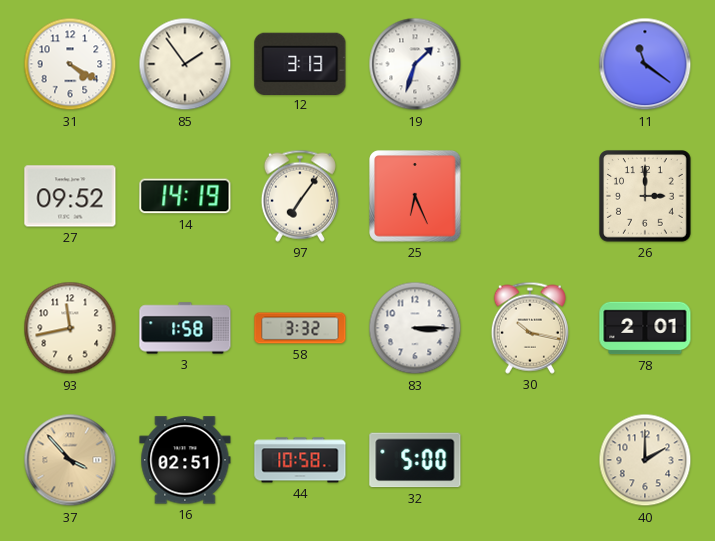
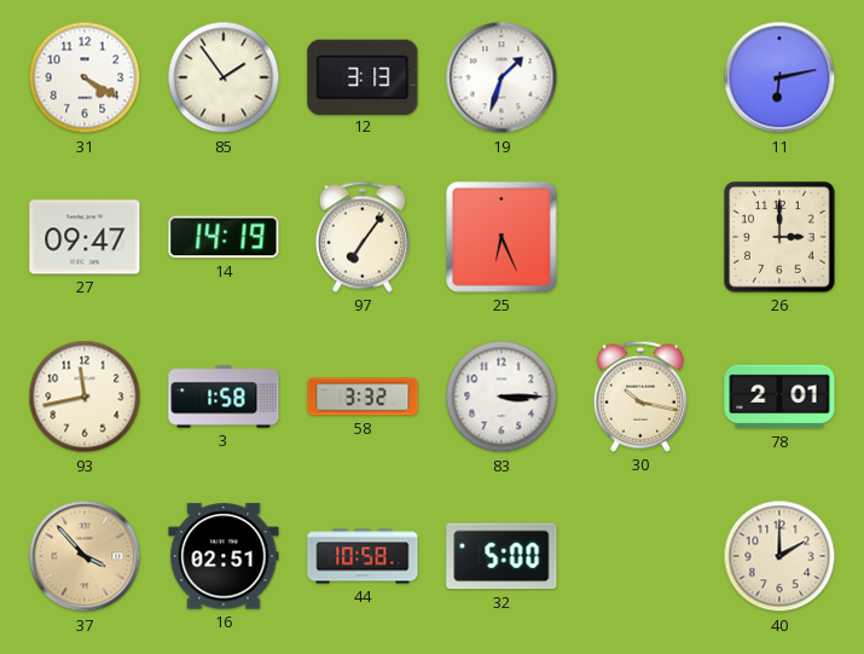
11: 11:21 -> 6:13
27: 09:52 -> 09:47
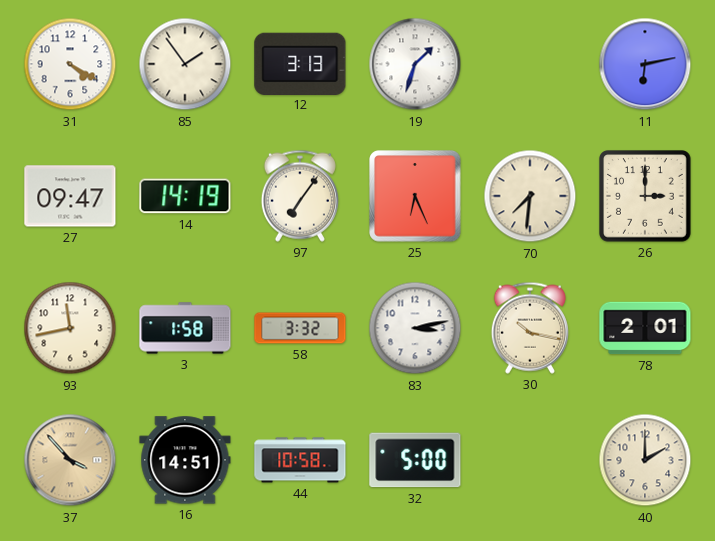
70: none -> 7:31
83: 3:15 -> 3:13
16: 02:51 -> 14:51
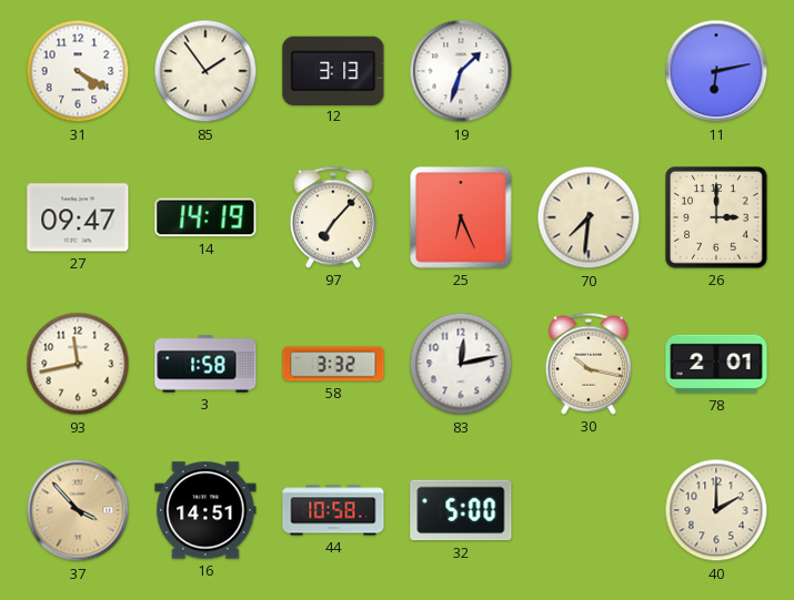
97: 7:06 -> 7:07
83: 3:13 -> 12:13
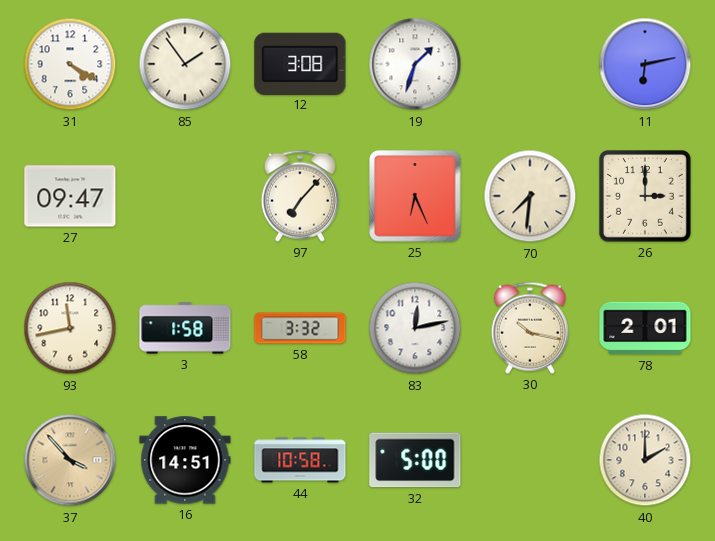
12: 3:13 -> 3:08
14: 14:19 -> none
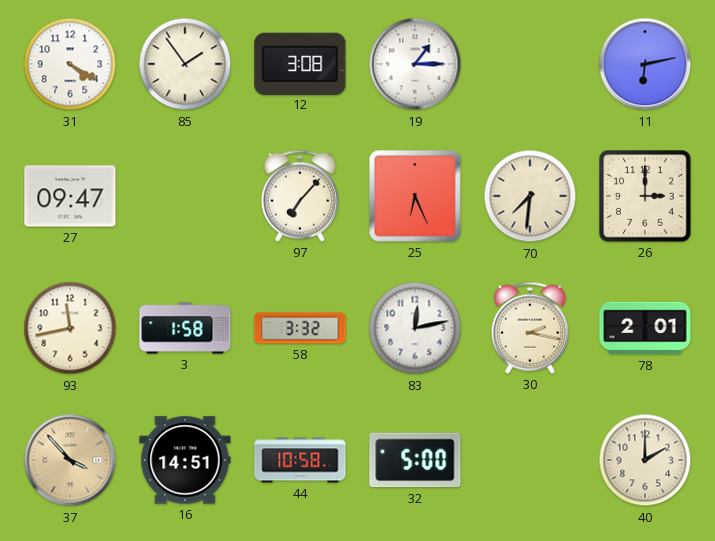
19: 1:33 -> 1:15
30: 10:17 -> 2:17
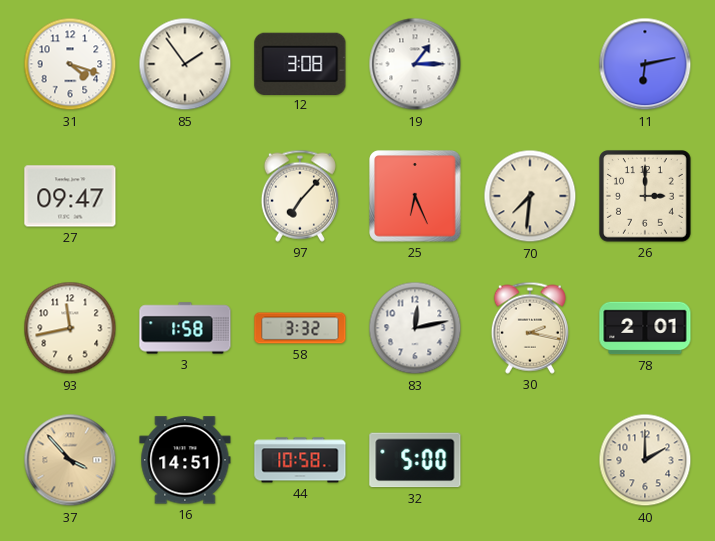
31: 4:20 -> 4:18
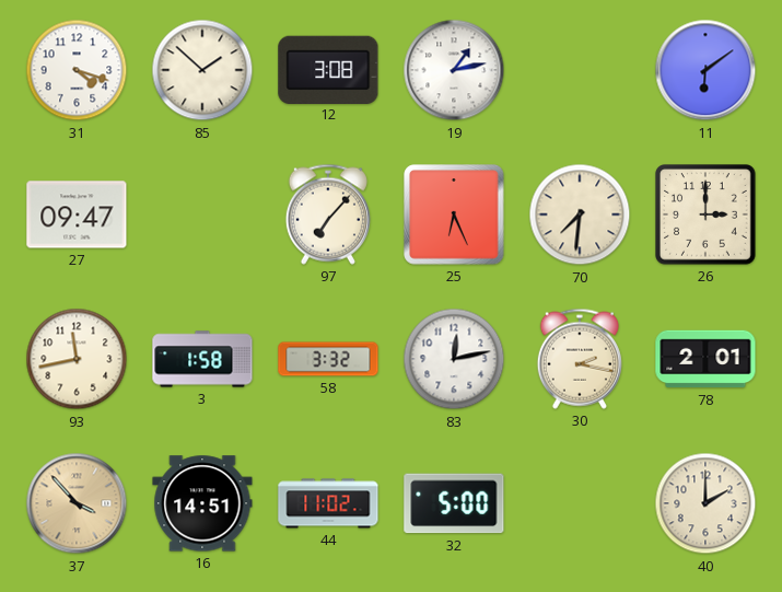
85: 1:54 -> 1:52
19: 1:15 -> 1:13
11: 6:13 -> 6:09
44: 10:58 -> 11:02
